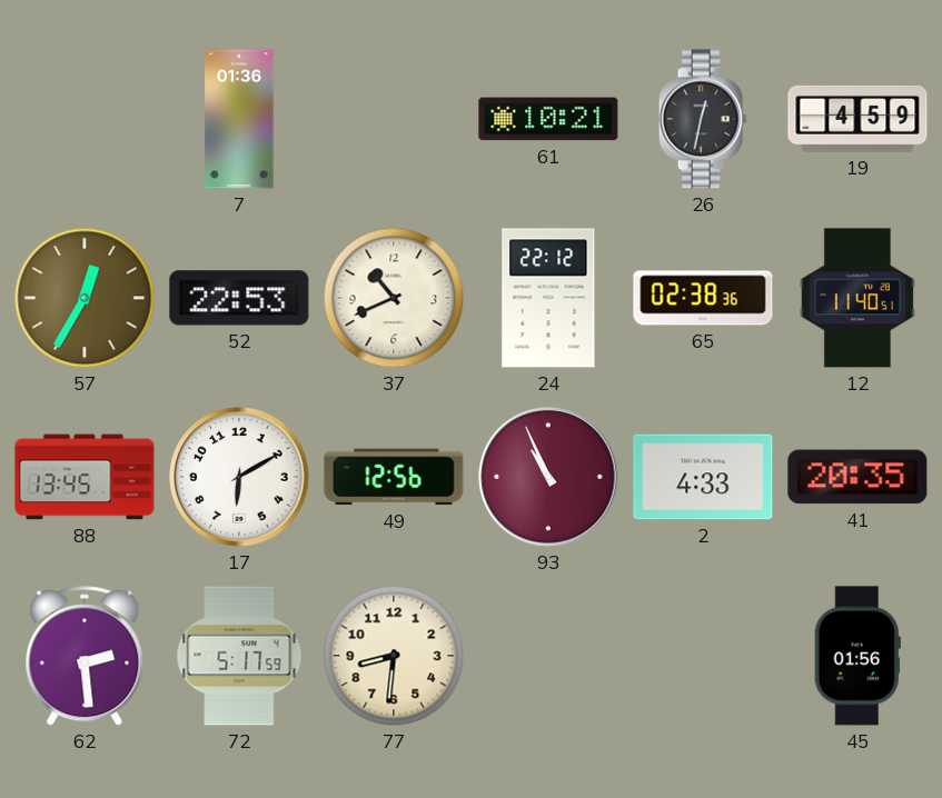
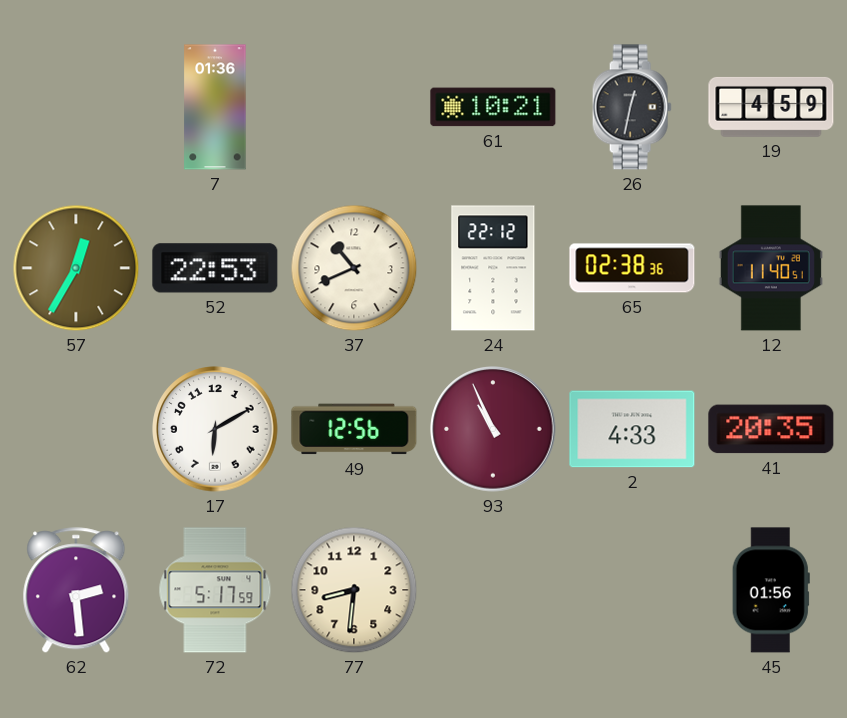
88: 13:45 -> none
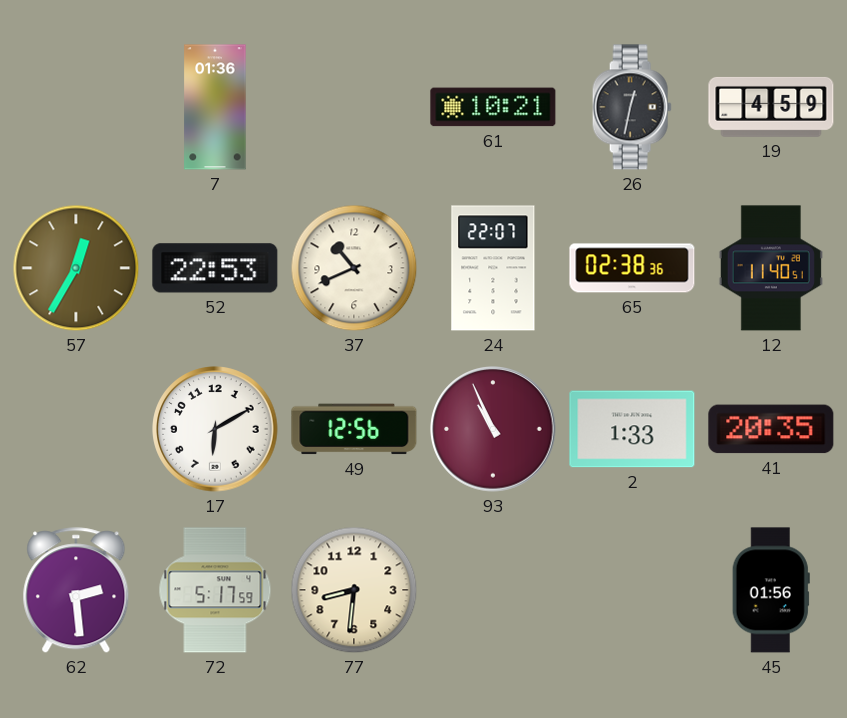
24: 22:12 -> 22:07
2: 4:33 -> 1:33
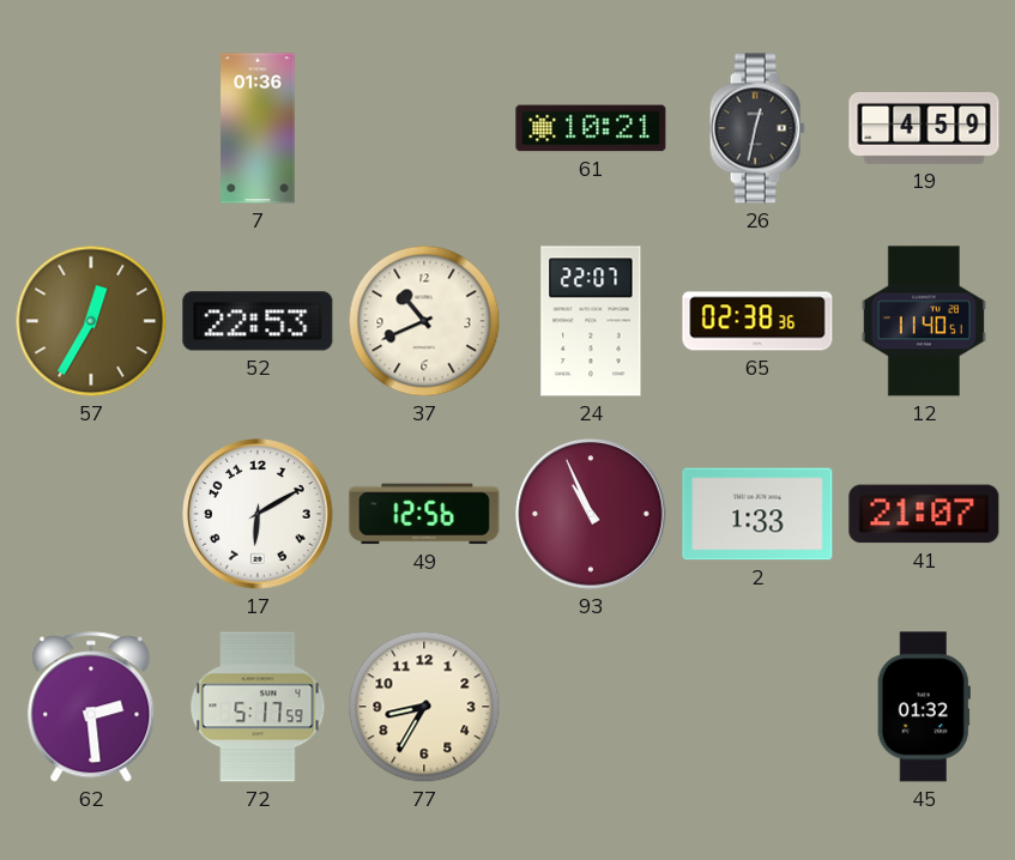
41: 20:35 -> 21:07
77: 8:31 -> 8:35
45: 01:56 -> 01:32
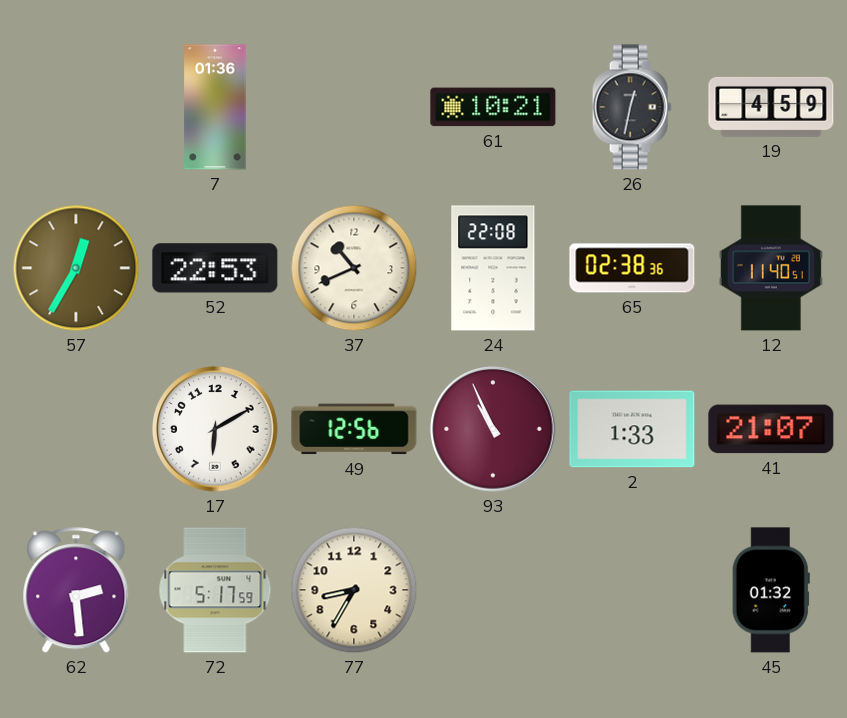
24: 22:07 -> 22:08
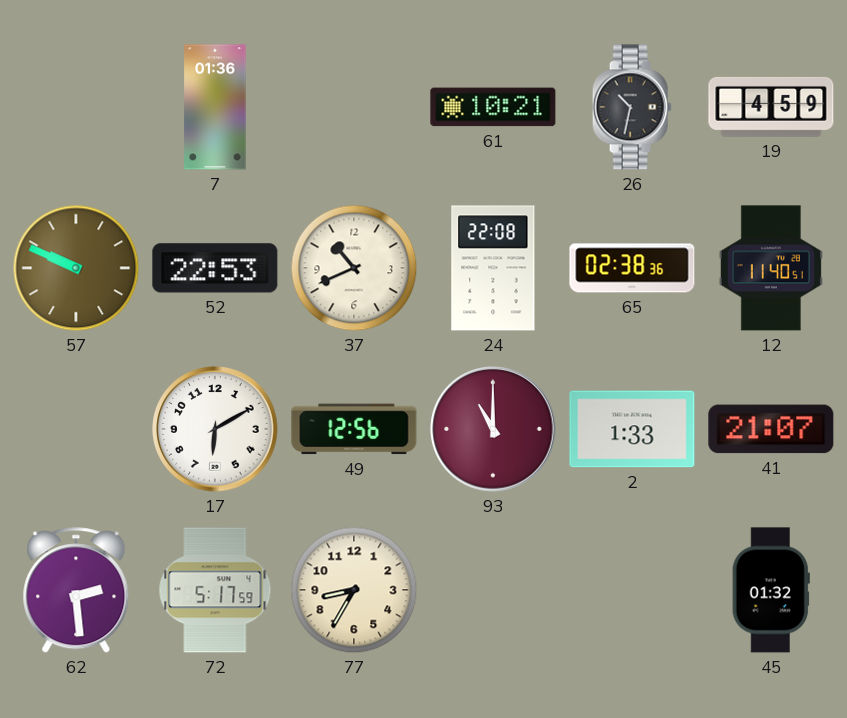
26: 12:32 -> 10:32
57: 12:35 -> 9:49
93: 10:56 -> 11:00
